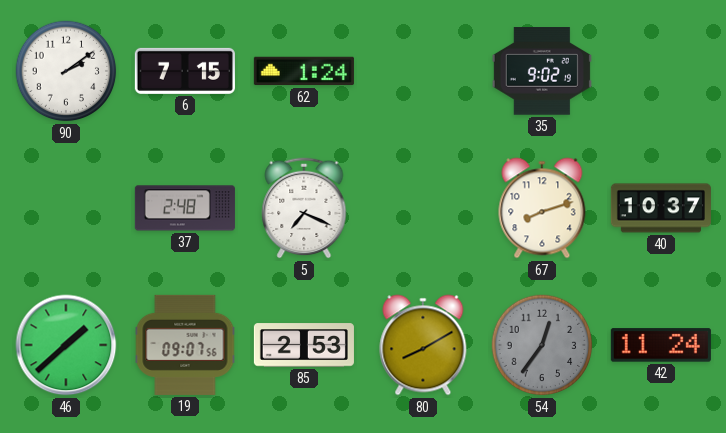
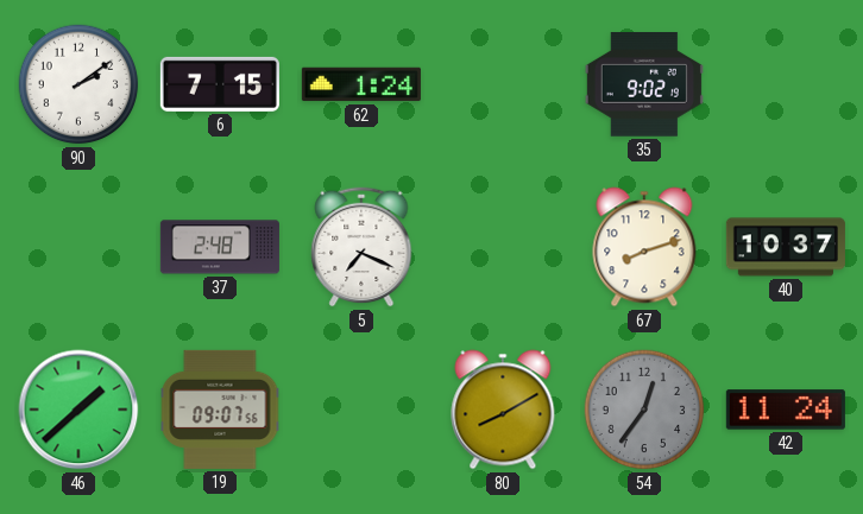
85: 2:53 -> none
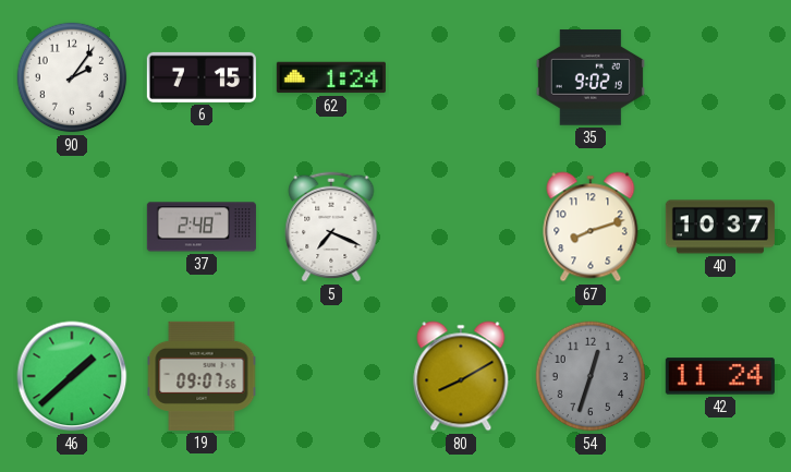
90: 2:09 -> 2:06
54: 12:36 -> 12:33
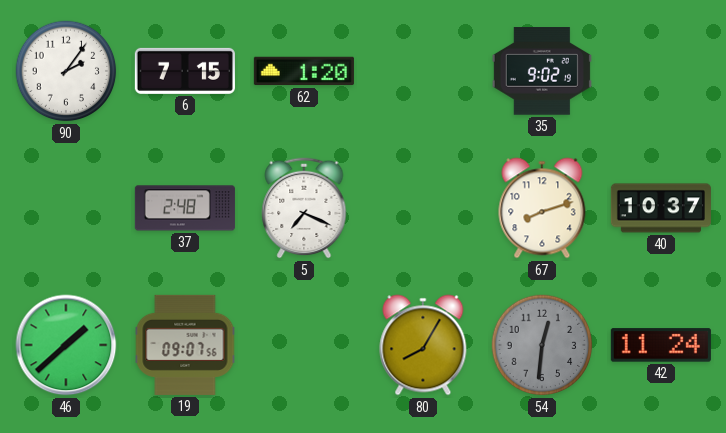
62: 1:24 -> 1:20
80: 8:10 -> 8:05
54: 12:33 -> 12:31
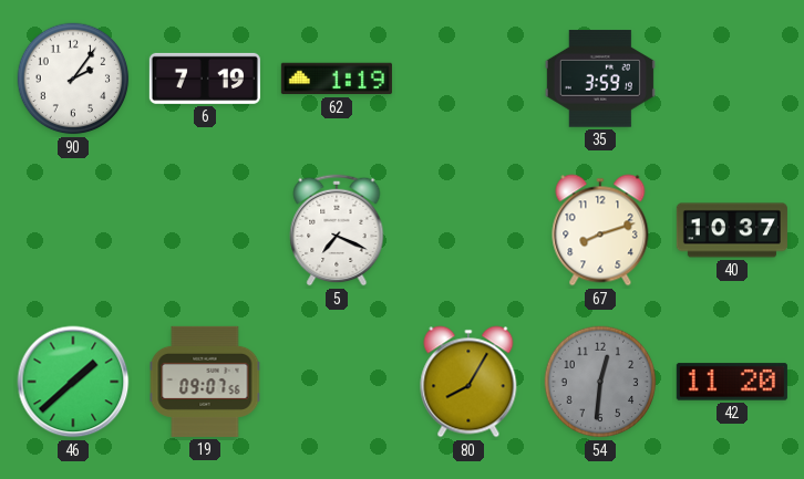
6: 7:15 -> 7:19
62: 1:20 -> 1:19
35: 9:02 -> 3:59
37: 2:48 -> none
42: 11:24 -> 11:20
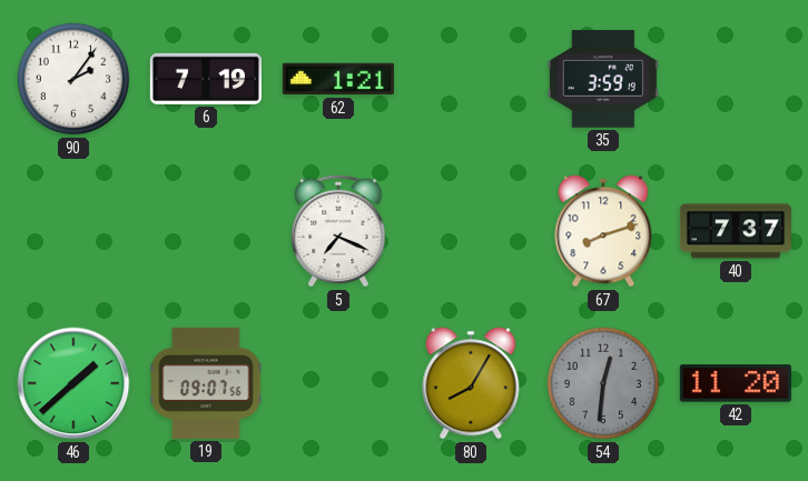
62: 1:19 -> 1:21
40: 10:37 -> 7:37
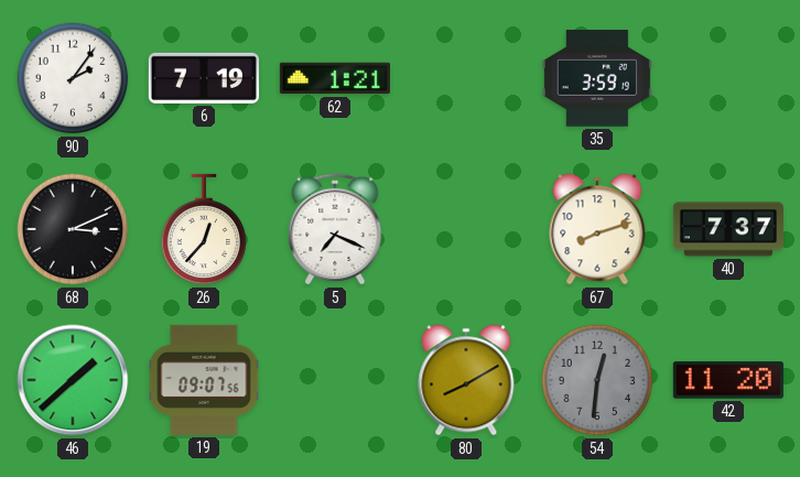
68: none -> 3:11
26: none -> 12:37
80: 8:05 -> 8:10
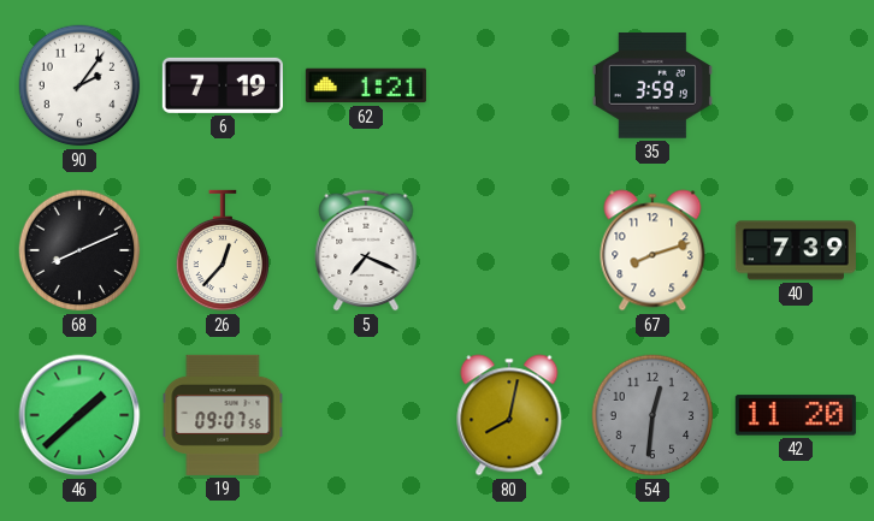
68: 3:11 -> 8:11
40: 7:37 -> 7:39
80: 8:10 -> 8:02
